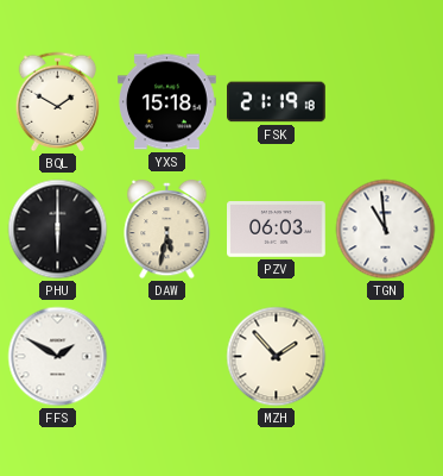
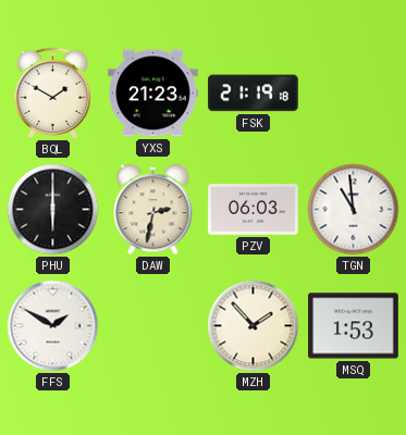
YXS: 15:18 -> 21:23
DAW: 5:32 -> 2:32
MSQ: none -> 1:53
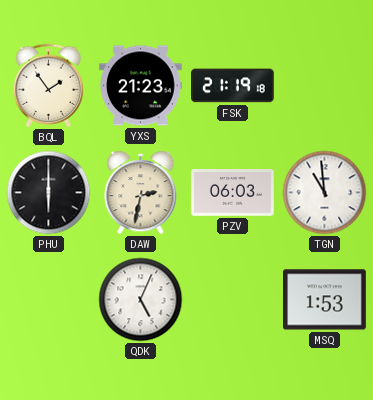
BQL: 1:50 -> 1:54
FFS: 1:50 -> none
QDK: none -> 5:04
MZH: 1:53 -> none
